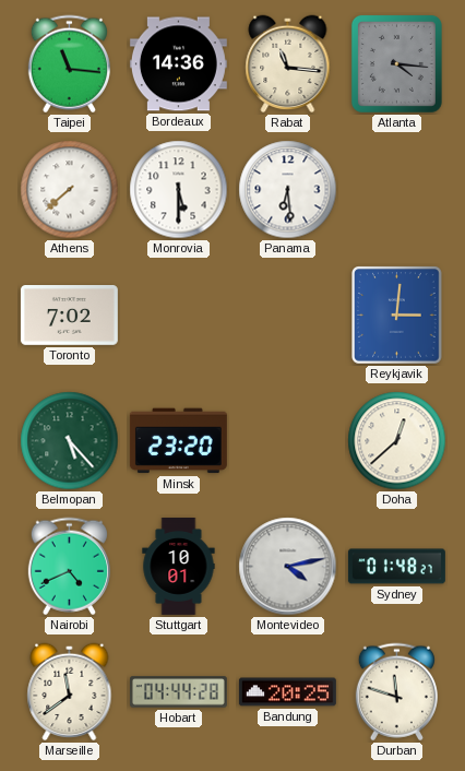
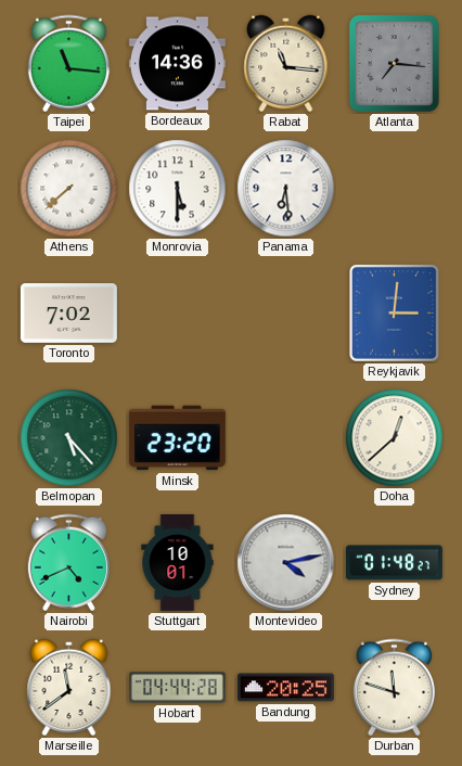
Atlanta: 4:16 -> 7:16
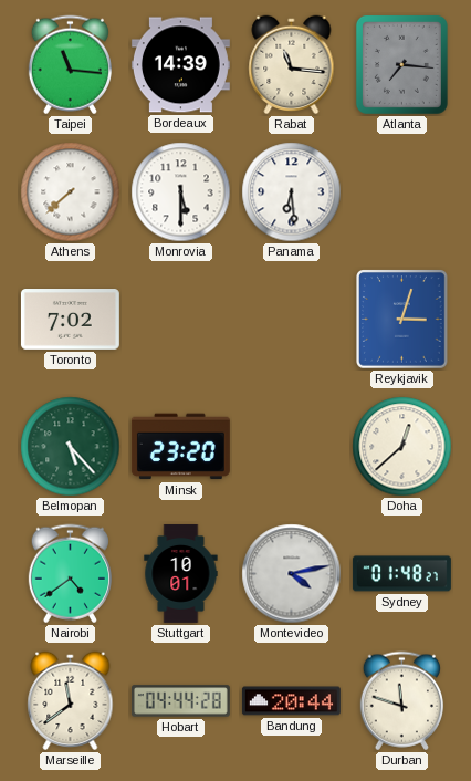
Bordeaux: 14:36 -> 14:39
Reykjavik: 3:01 -> 3:03
Nairobi: 4:41 -> 4:39
Bandung: 20:25 -> 20:44
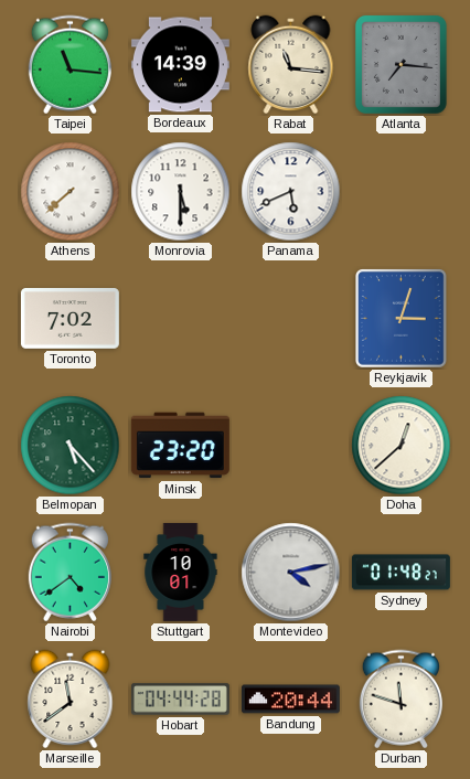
Panama: 6:29 -> 5:41
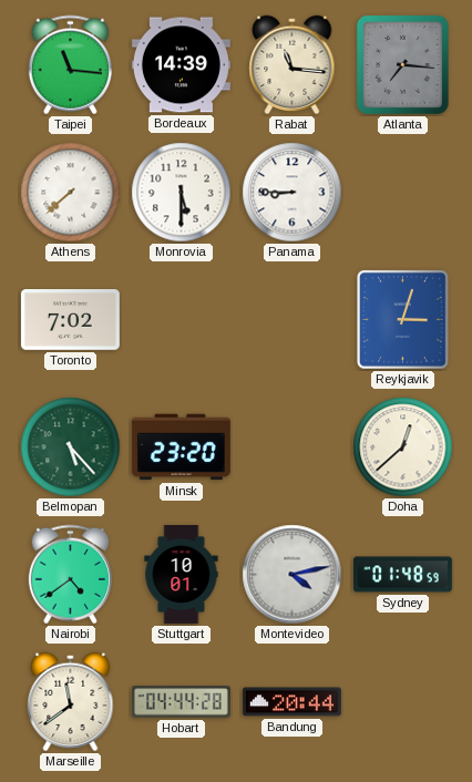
Panama: 5:41 -> 8:45
Sydney: 01:48:27 -> 01:48:59
Durban: 11:48 -> none
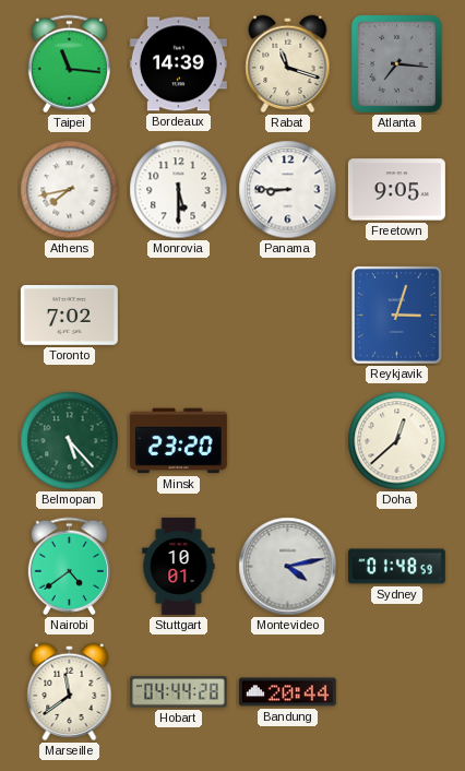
Rabat: 11:16 -> 11:18
Athens: 7:38 -> 7:43
Freetown: none -> 9:05
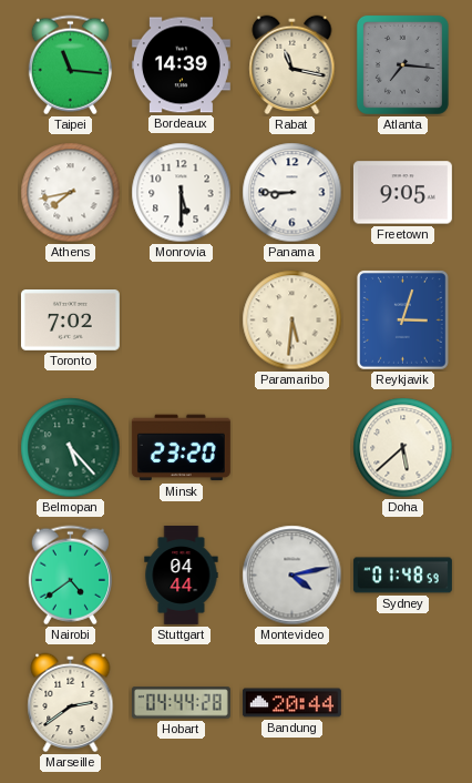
Rabat: 11:18 -> 11:17
Paramaribo: none -> 5:31
Doha: 12:38 -> 5:38
Stuttgart: 10:01 -> 04:44
Marseille: 11:39 -> 2:39
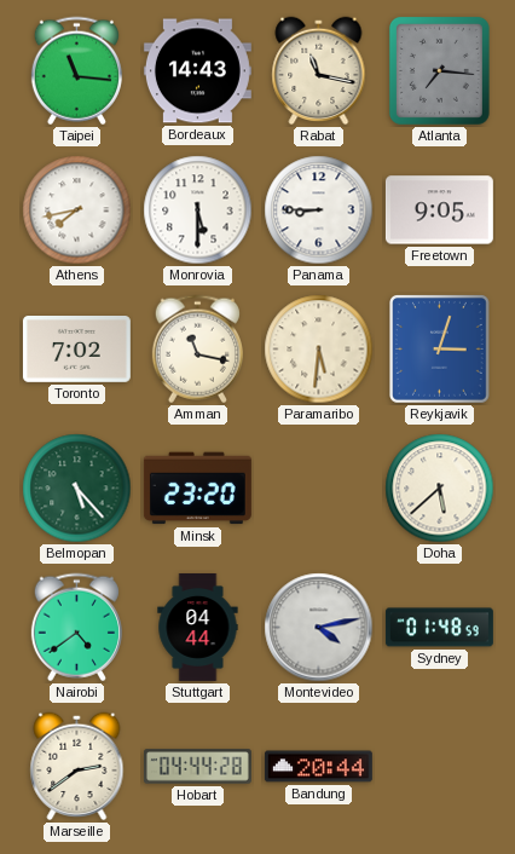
Bordeaux: 14:39 -> 14:43
Amman: none -> 11:17
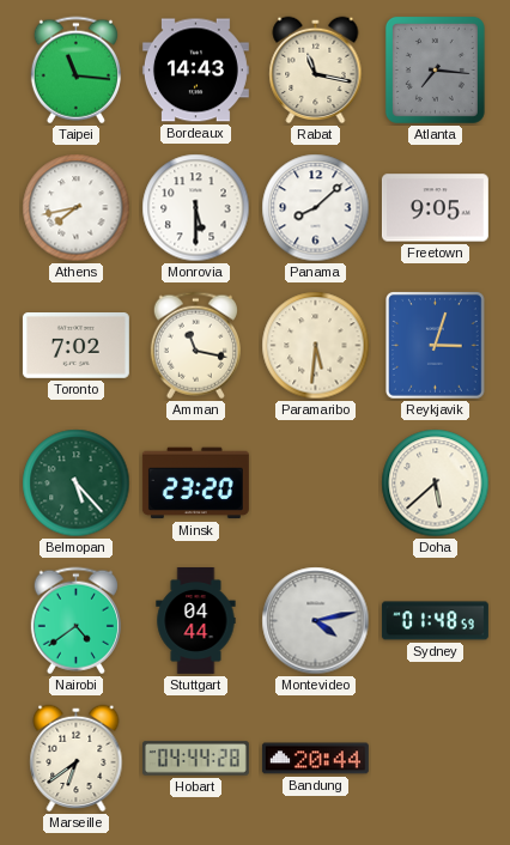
Panama: 8:45 -> 8:08
Marseille: 2:39 -> 6:39
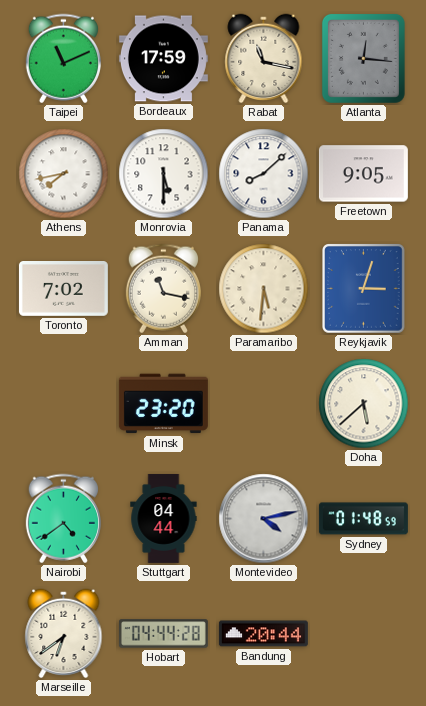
Taipei: 11:16 -> 11:11
Bordeaux: 14:43 -> 17:59
Atlanta: 7:16 -> 12:16
Belmopan: 5:23 -> none
